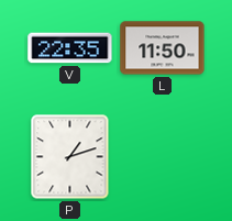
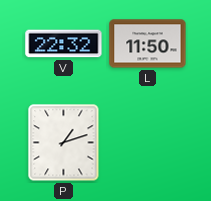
V: 22:35 -> 22:32
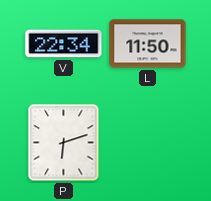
V: 22:32 -> 22:34
P: 1:12 -> 6:12
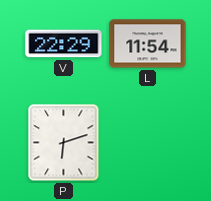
V: 22:34 -> 22:29
L: 11:50 -> 11:54
